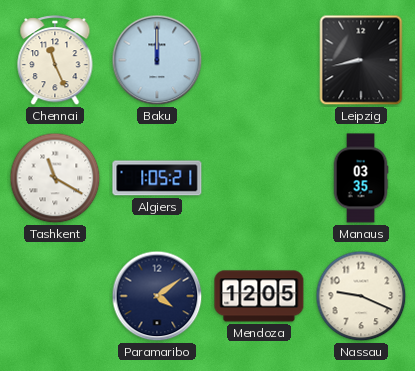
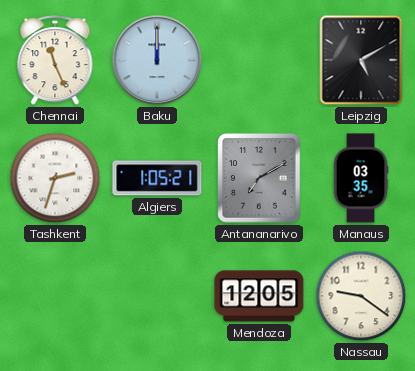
Leipzig: 8:43 -> 5:10
Tashkent: 11:20 -> 2:33
Antananarivo: none -> 7:10
Paramaribo: 4:09 -> none
Nassau: 9:19 -> 9:21
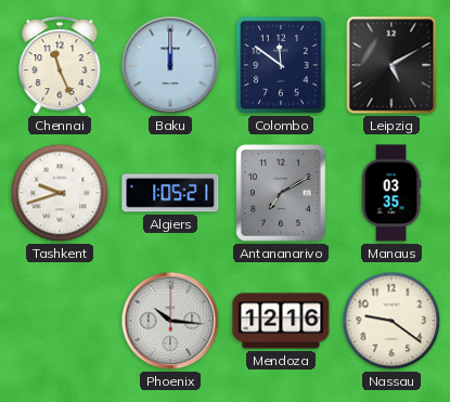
Colombo: none -> 11:51
Tashkent: 2:33 -> 9:42
Phoenix: none -> 10:16
Mendoza: 12:05 -> 12:16
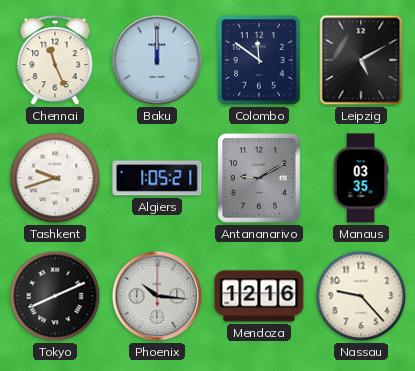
Antananarivo: 7:10 -> 9:10
Tokyo: none -> 8:11
Nassau: 9:21 -> 9:23
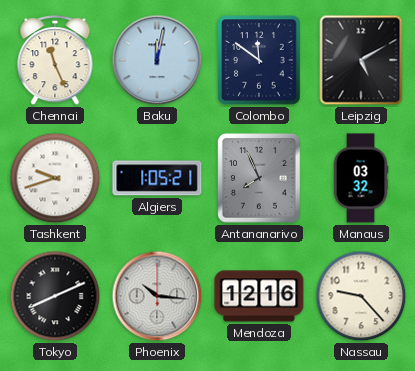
Baku: 12:00 -> 12:02
Antananarivo: 9:10 -> 7:56
Manaus: 03:35 -> 03:32
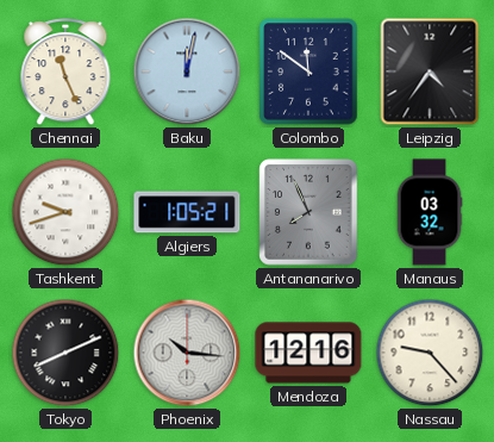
Leipzig: 5:10 -> 4:36
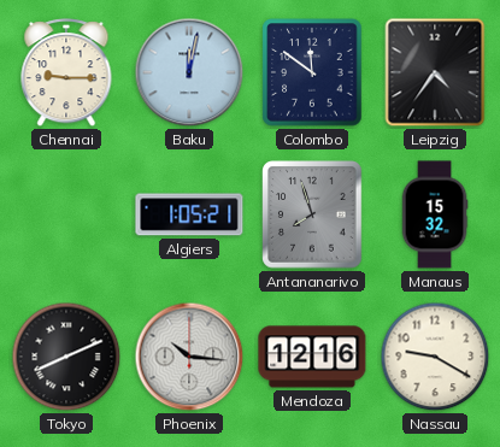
Chennai: 11:26 -> 9:15
Tashkent: 9:42 -> none
Antananarivo: 7:56 -> 7:57
Manaus: 03:32 -> 15:32
Nassau: 9:23 -> 9:20
